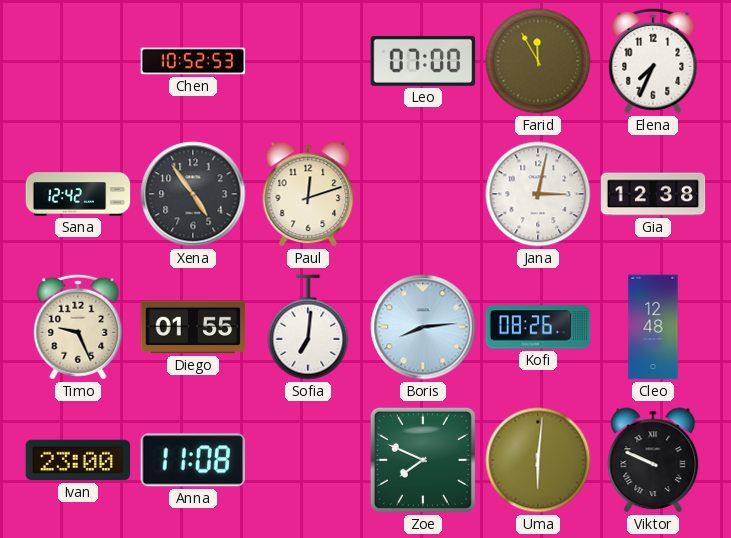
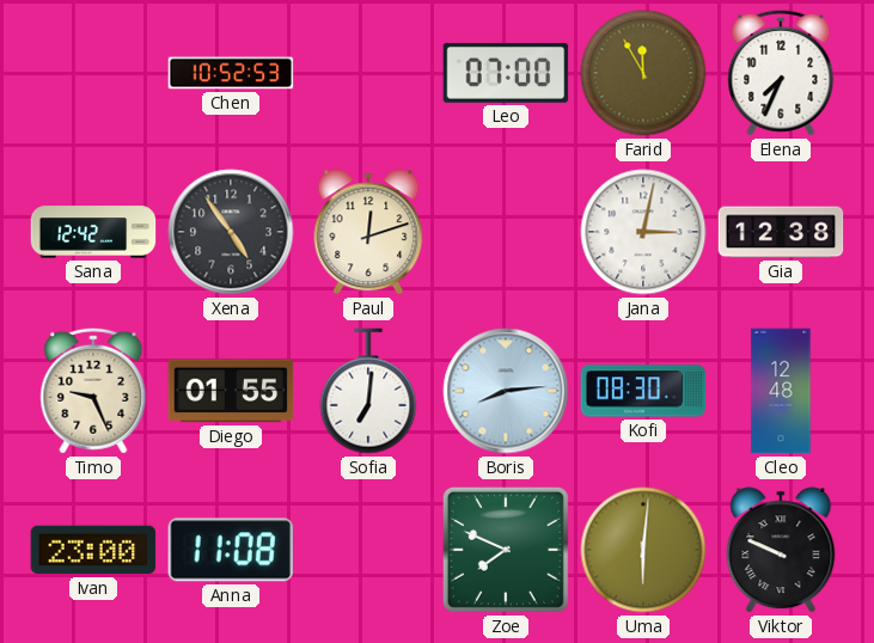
Kofi: 08:26 -> 08:30
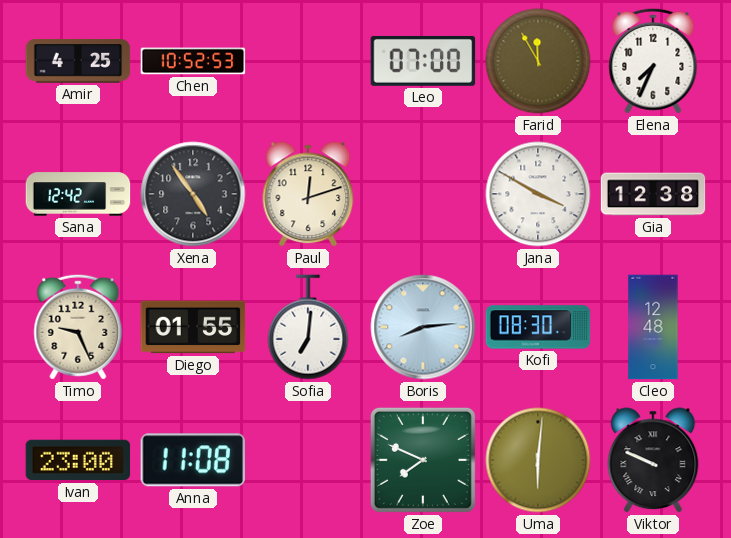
Amir: none -> 4:25
Jana: 3:02 -> 3:50
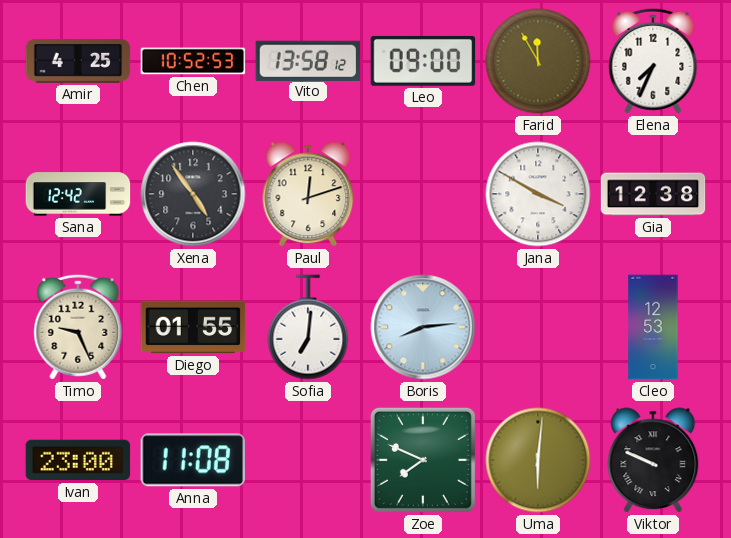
Vito: none -> 13:58
Leo: 07:00 -> 09:00
Kofi: 08:30 -> none
Cleo: 12:48 -> 12:53
